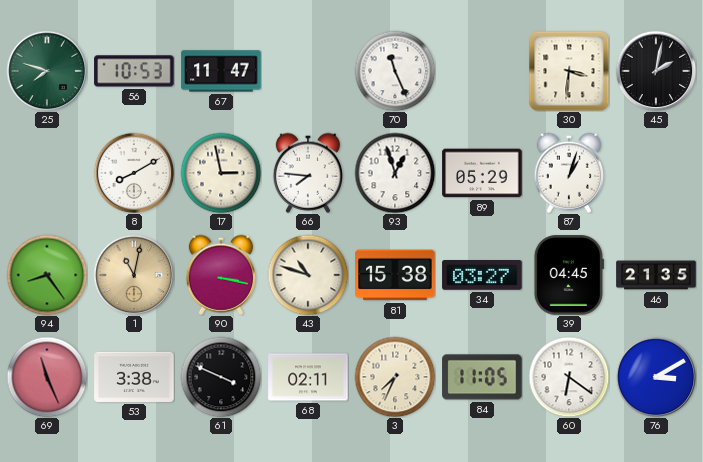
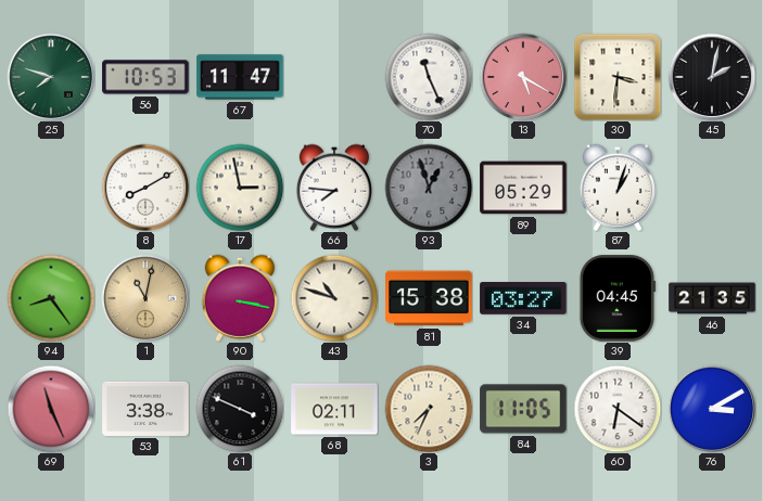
13: none -> 5:20
93 dial: white -> grey
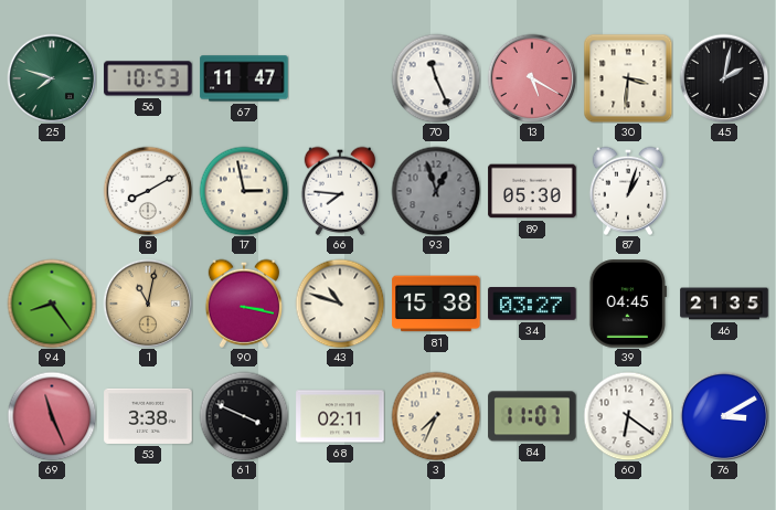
89: 05:29 -> 05:30
84: 11:05 -> 11:07
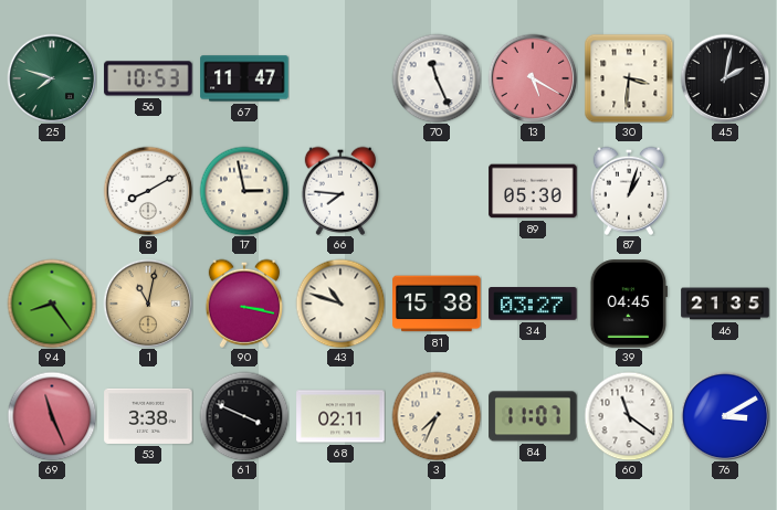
93: 12:57 -> none
60: 6:21 -> 11:21
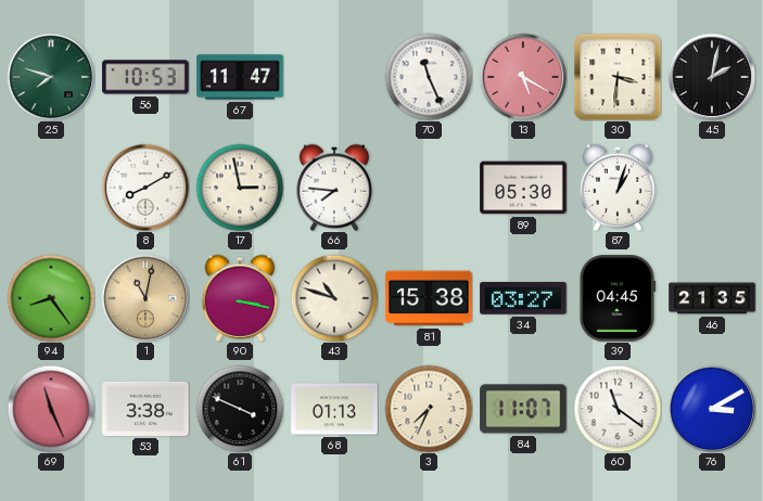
68: 02:11 -> 01:13
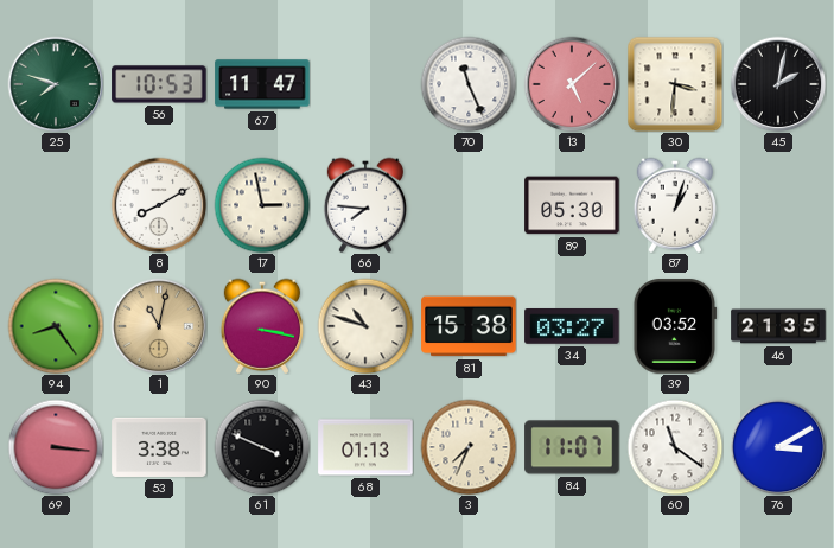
13: 5:20 -> 5:08
39: 04:45 -> 03:52
69: 11:26 -> 3:16
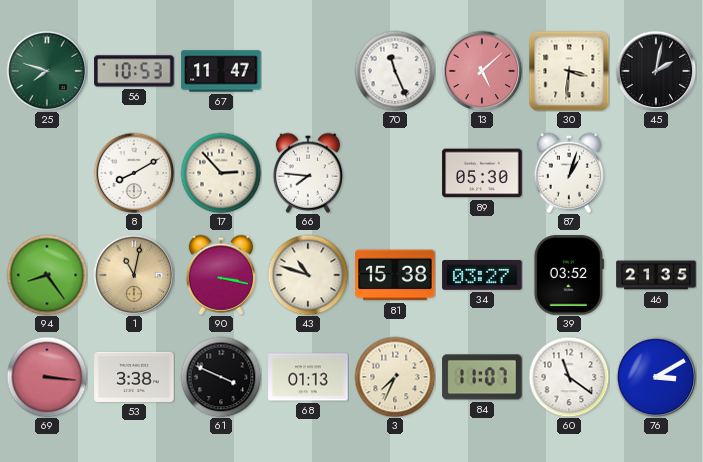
17: 2:58 -> 2:53
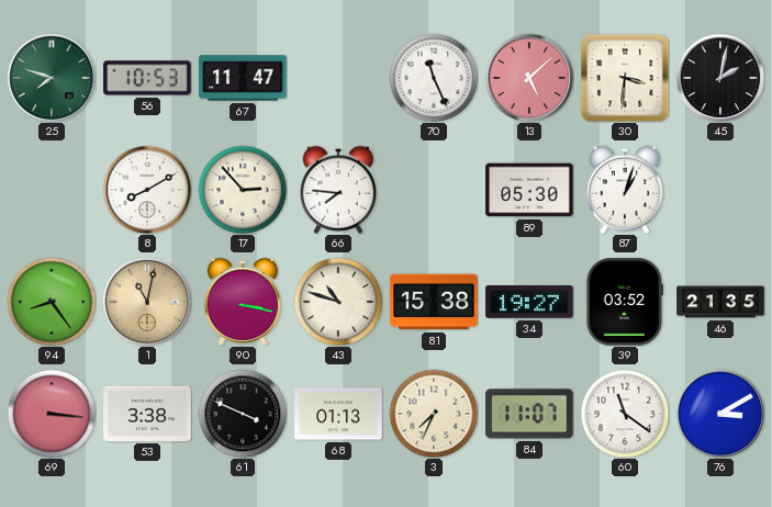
34: 03:27 -> 19:27
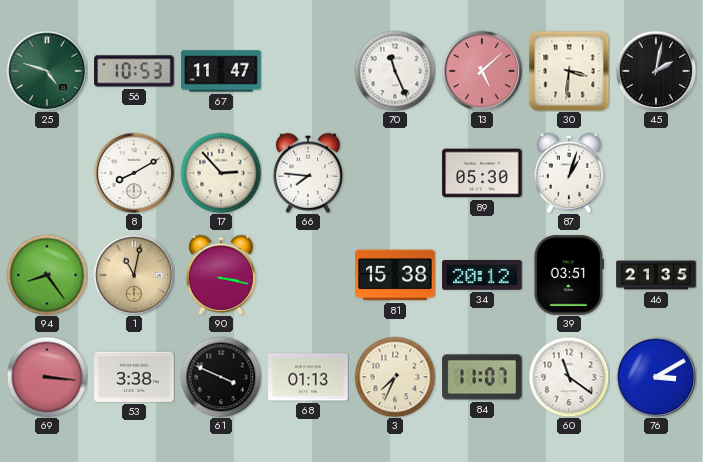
25: 7:48 -> 4:48
43: 10:48 -> none
34: 19:27 -> 20:12
39: 03:52 -> 03:51
